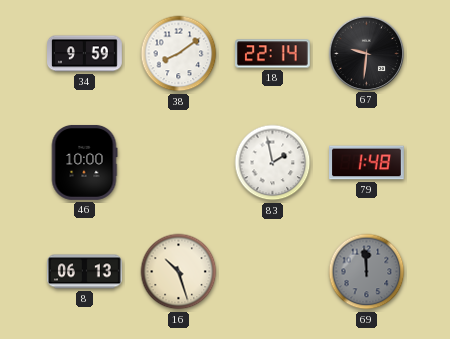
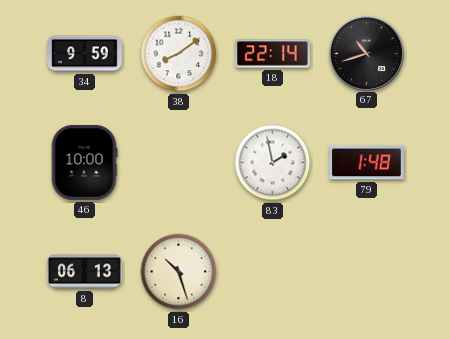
67: 9:31 -> 10:42
69: 11:59 -> none
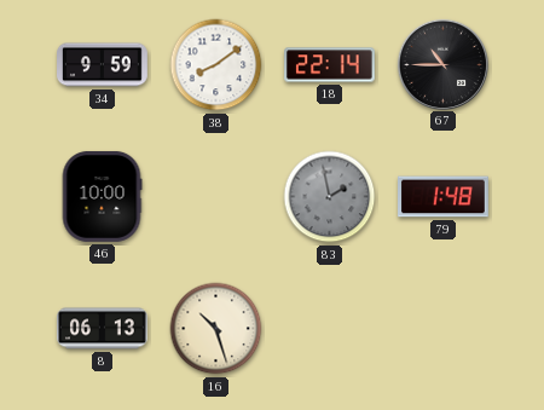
67: 10:42 -> 10:45
83 dial: white -> grey
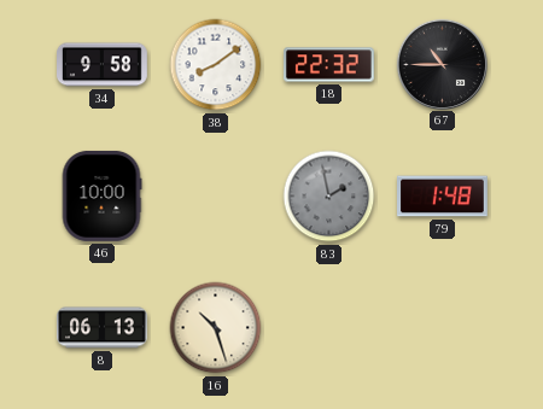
34: 9:59 -> 9:58
18: 22:14 -> 22:32
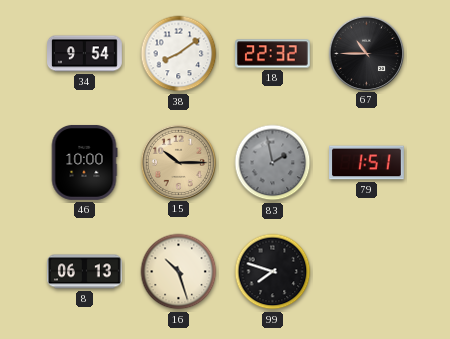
34: 9:58 -> 9:54
15: none -> 10:15
79: 1:48 -> 1:51
99: none -> 7:48
